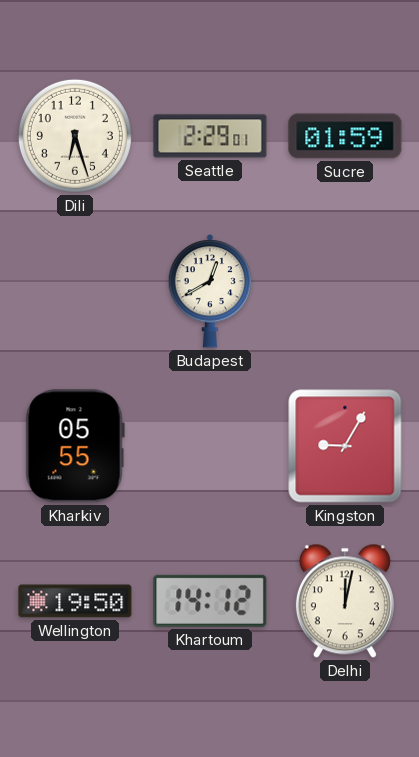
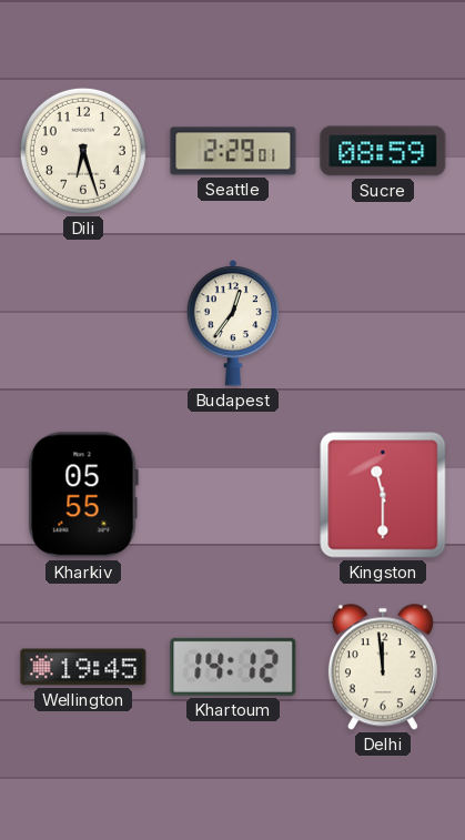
Sucre: 01:59 -> 08:59
Budapest: 12:40 -> 12:36
Kingston: 9:05 -> 11:30
Wellington: 19:50 -> 19:45
Delhi: 12:02 -> 11:59
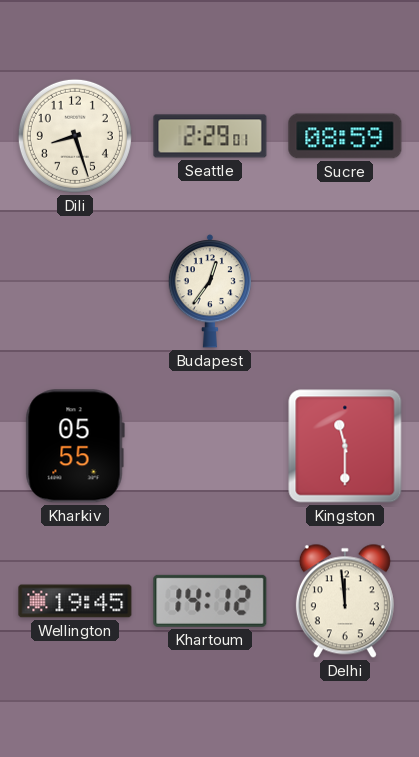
Dili: 6:27 -> 8:27
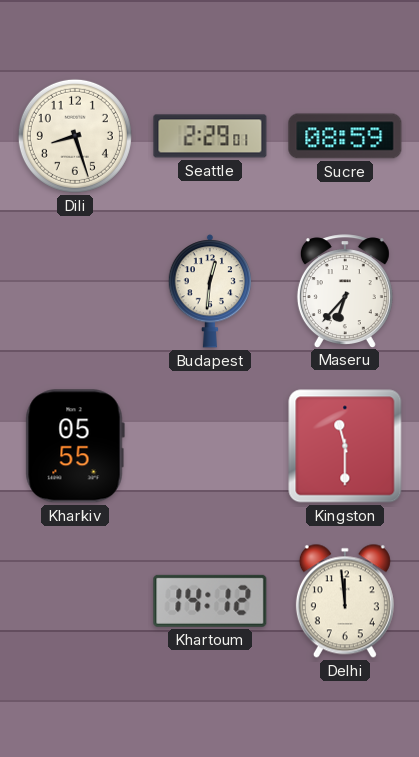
Budapest: 12:36 -> 12:31
Maseru: none -> 6:37
Wellington: 19:45 -> none
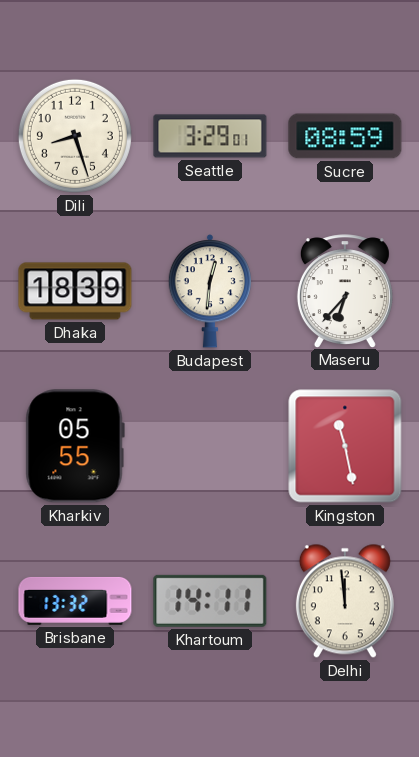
Seattle: 2:29 -> 3:29
Dhaka: none -> 18:39
Kingston: 11:30 -> 11:28
Brisbane: none -> 13:32
Khartoum: 14:12 -> 14:11
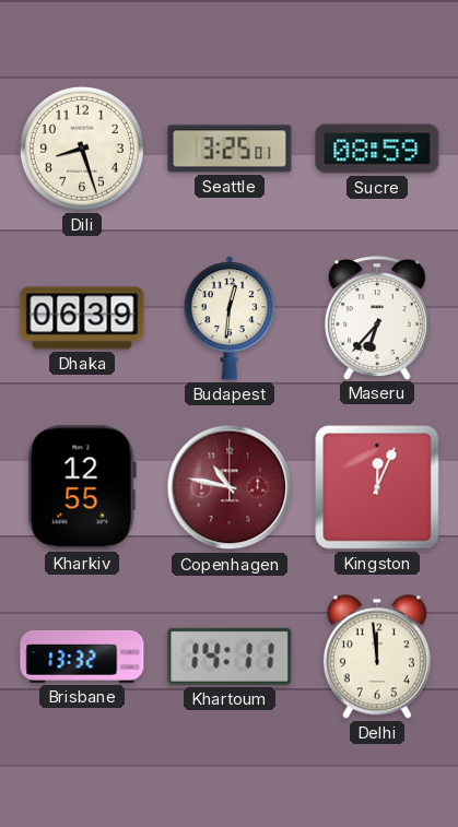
Seattle: 3:29 -> 3:25
Dhaka: 18:39 -> 06:39
Kharkiv: 05:55 -> 12:55
Copenhagen: none -> 10:47
Kingston: 11:28 -> 12:04
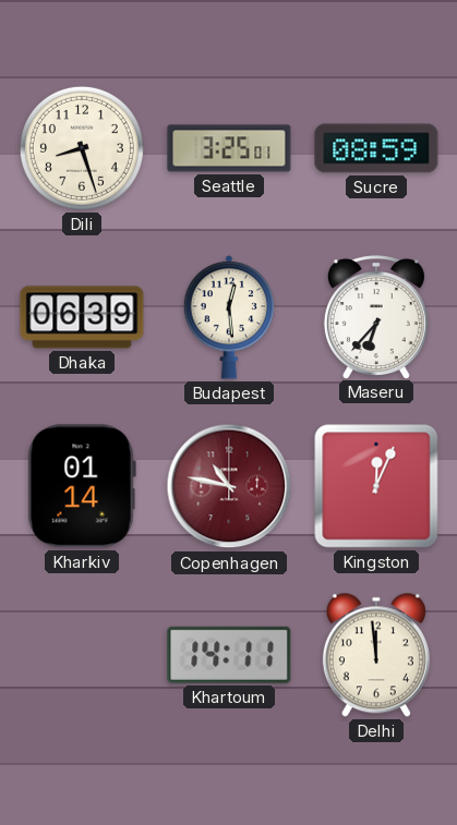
Budapest: 12:31 -> 12:29
Kharkiv: 12:55 -> 01:14
Brisbane: 13:32 -> none
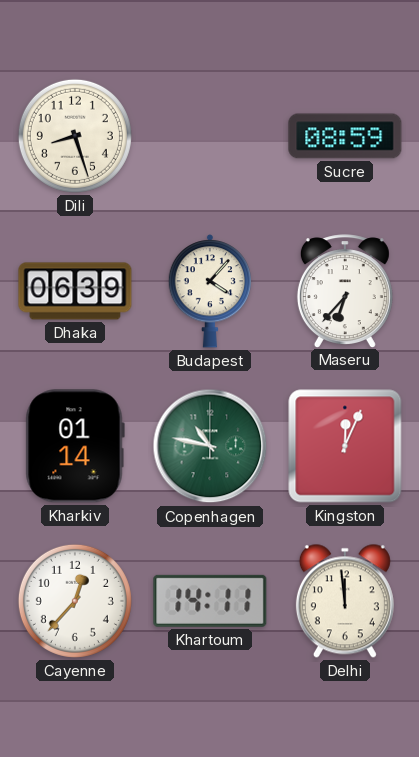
Seattle: 3:25 -> none
Budapest: 12:29 -> 4:07
Copenhagen dial: burgundy -> green
Cayenne: none -> 12:37
